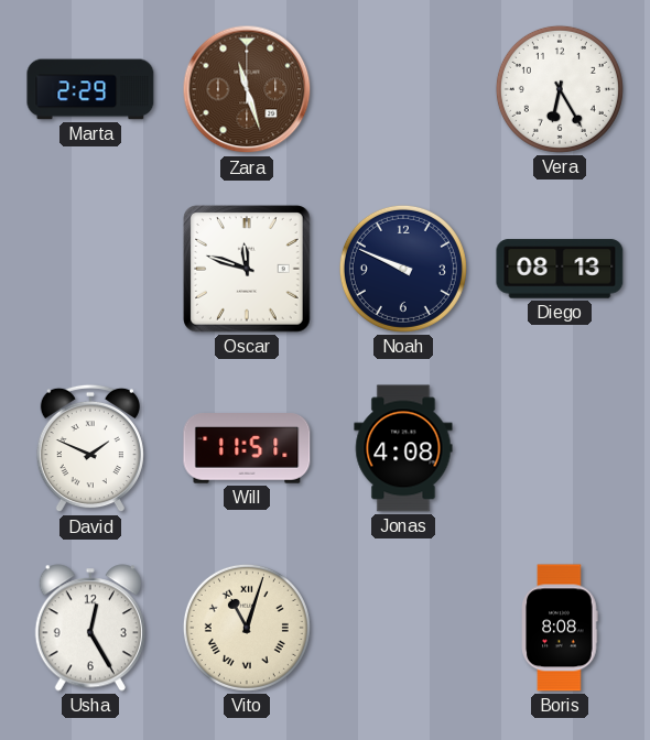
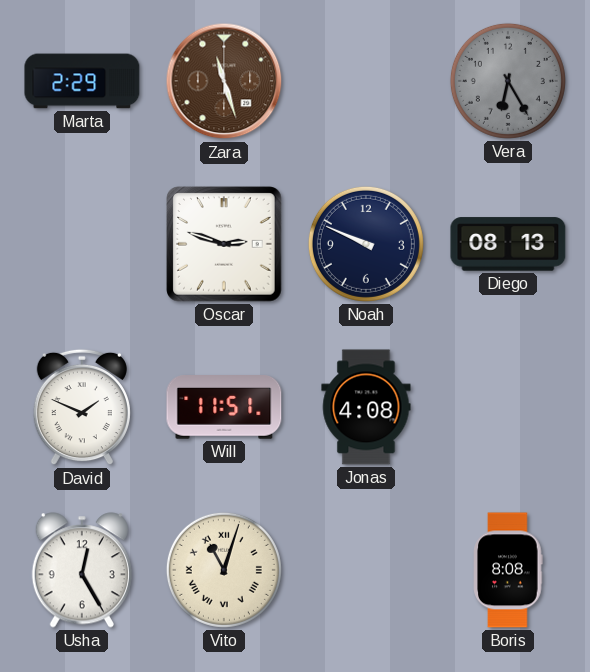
Vera dial: white -> grey
Oscar: 11:48 -> 2:48
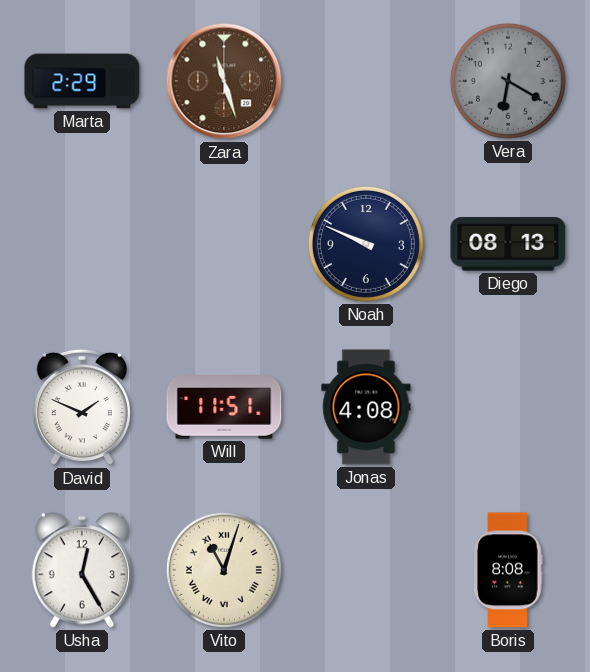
Vera: 6:25 -> 6:20
Oscar: 2:48 -> none
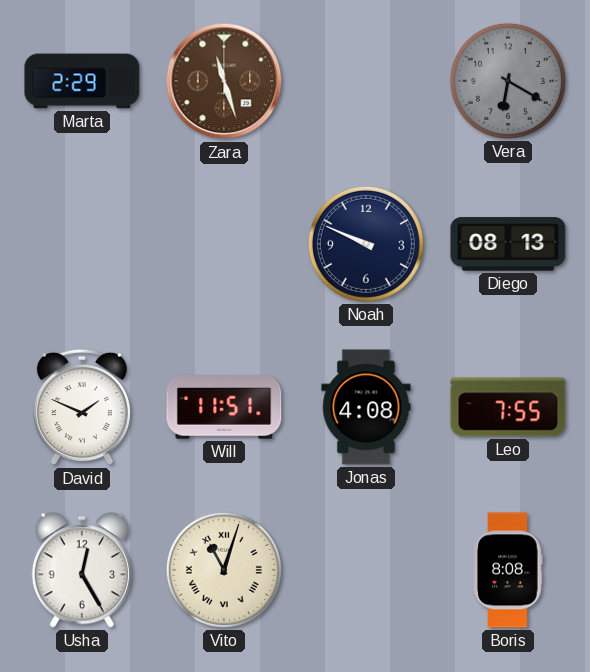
Leo: none -> 7:55
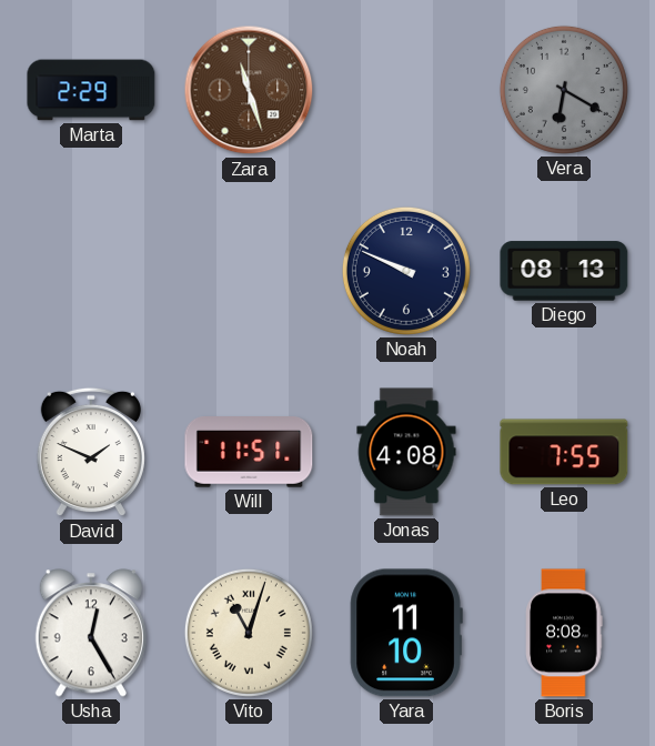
Yara: none -> 11:10
